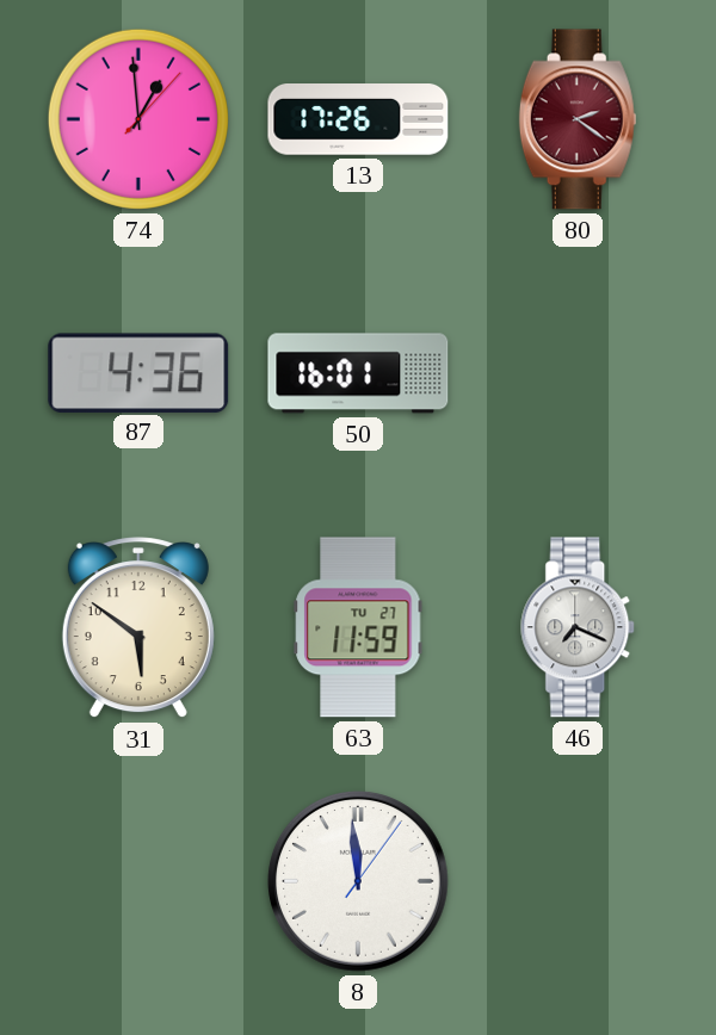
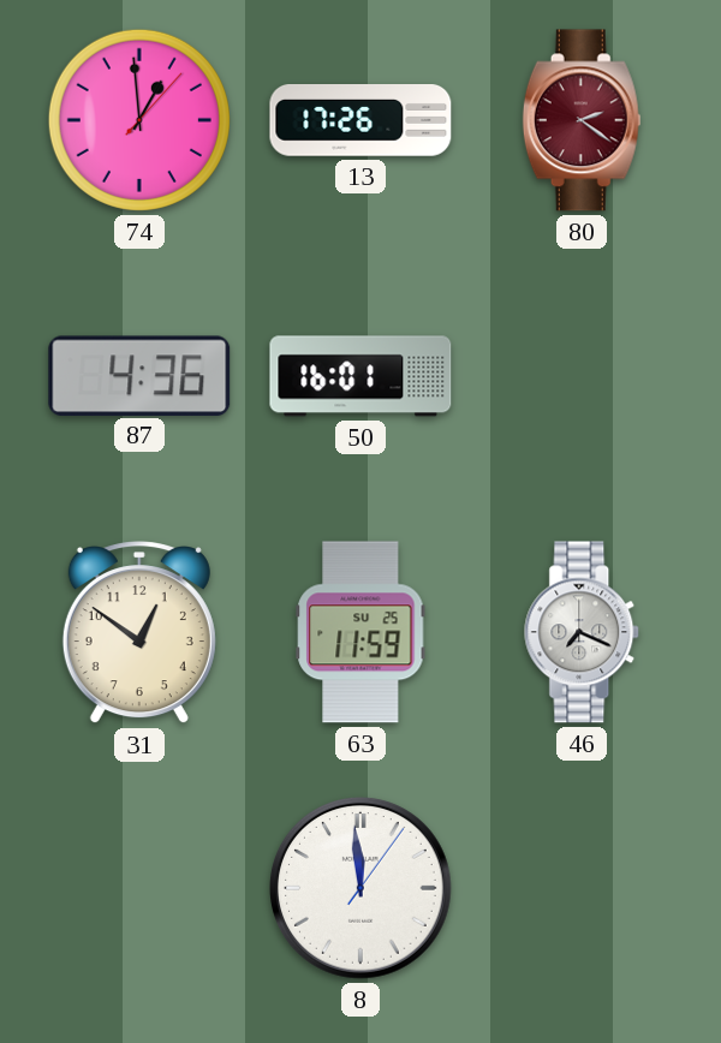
31: 5:51 -> 12:51
63 date: TU 27 -> SU 25
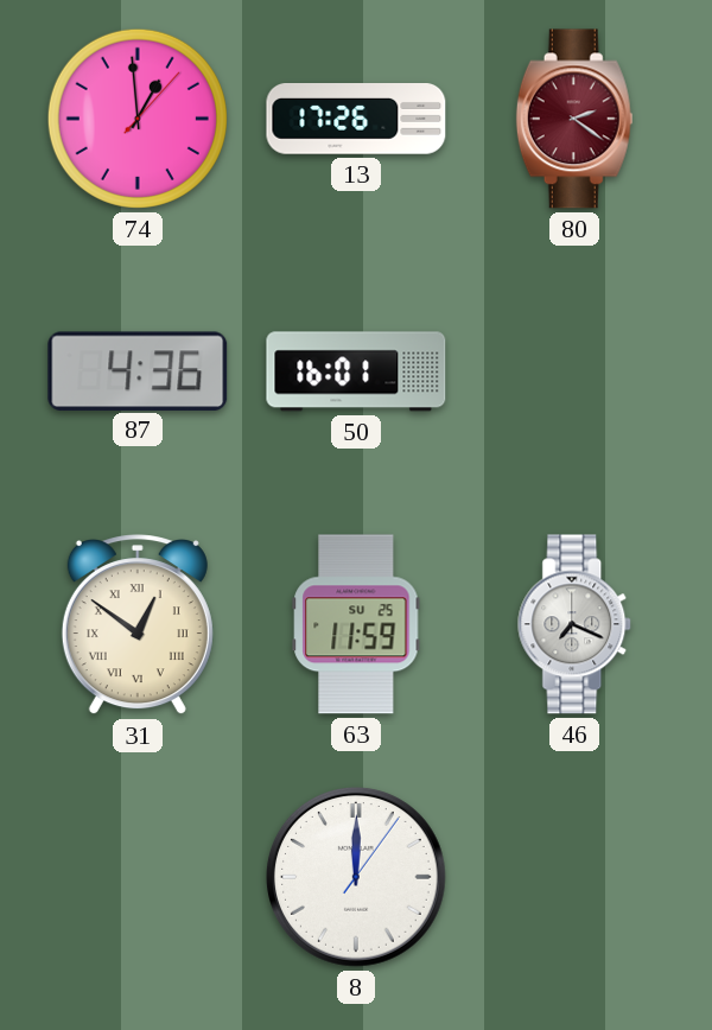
31 numerals: Arabic -> Roman
8: 11:59 -> 12:00
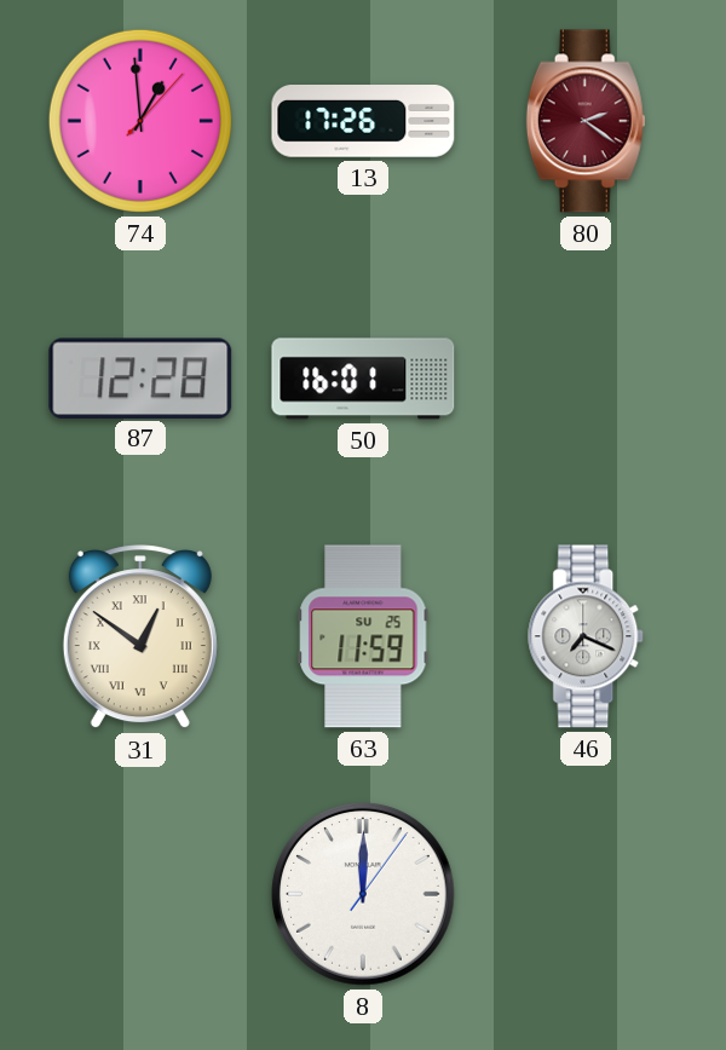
87: 4:36 -> 12:28
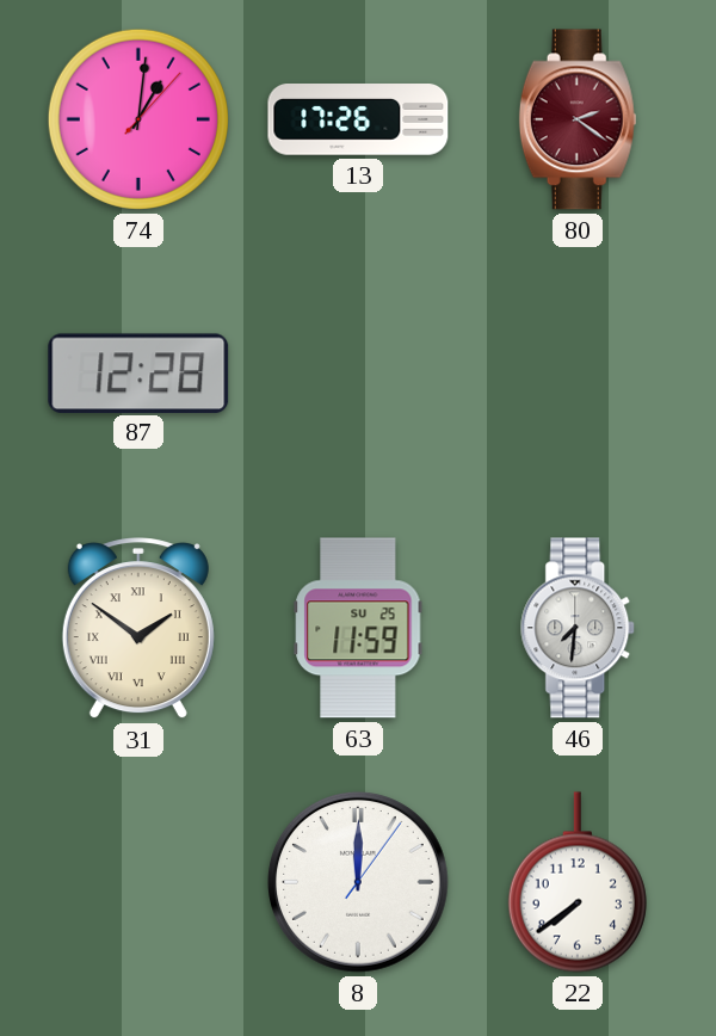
74: 12:59 -> 1:01
50: 16:01 -> none
31: 12:51 -> 1:51
46: 7:19 -> 7:31
22: none -> 7:39
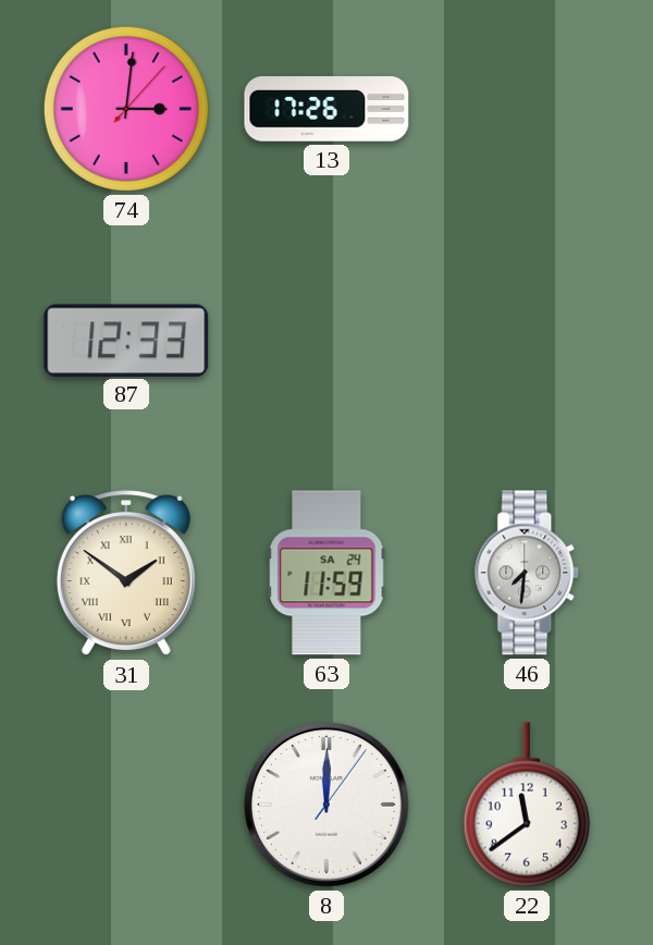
74: 1:01 -> 3:01
80: 2:21 -> none
87: 12:28 -> 12:33
63 date: SU 25 -> SA 24
22: 7:39 -> 11:39
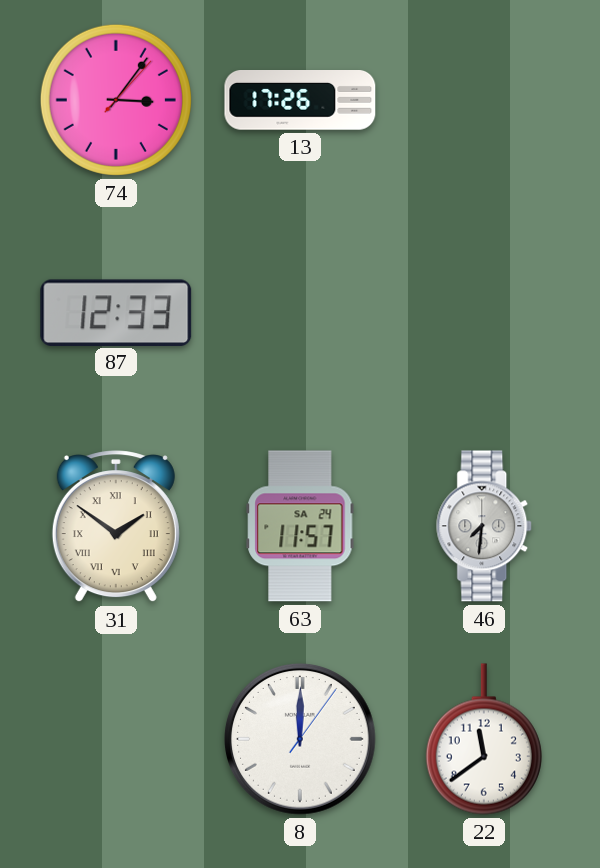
74: 3:01 -> 3:06
63: 11:59 -> 11:57
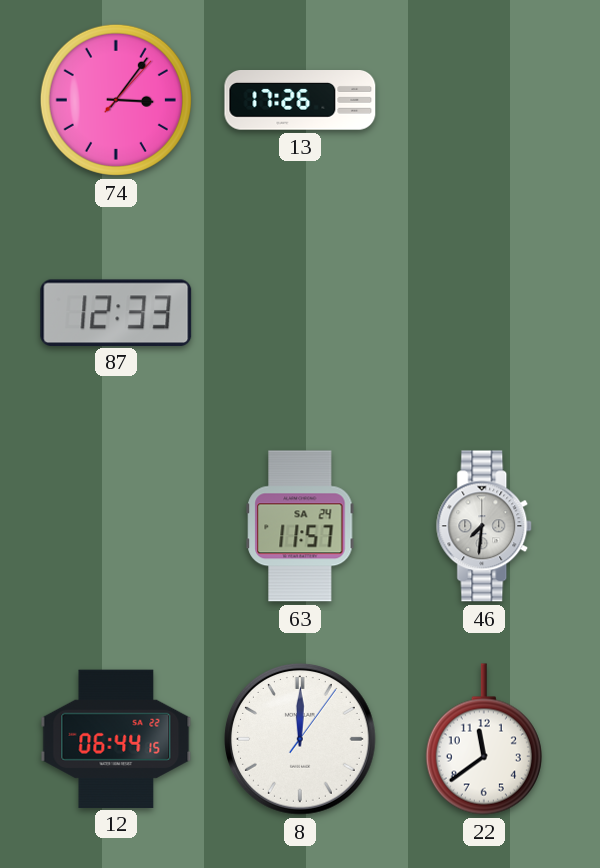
31: 1:51 -> none
12: none -> 06:44
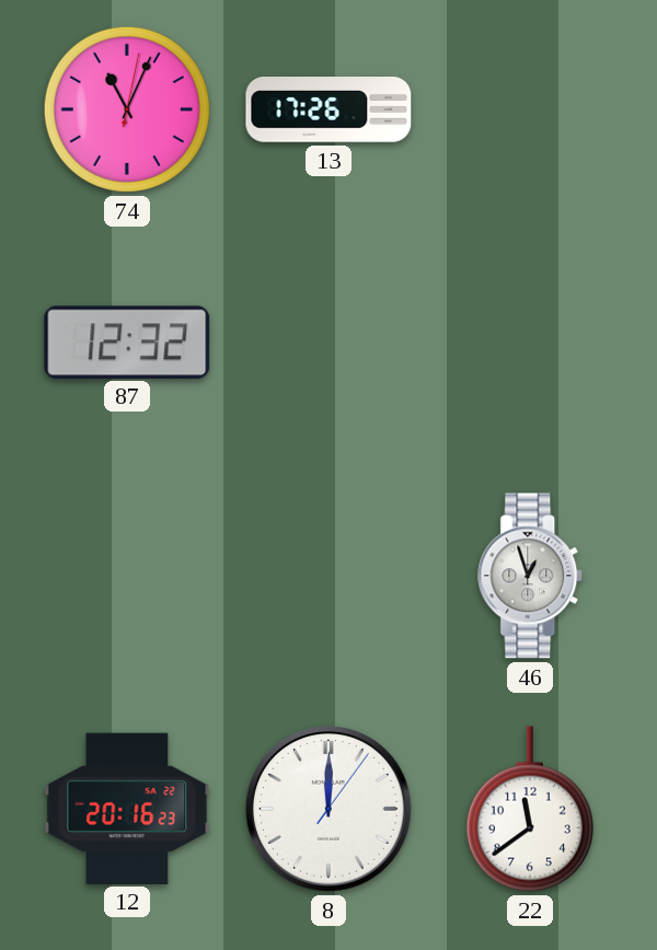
74: 3:06 -> 11:04
87: 12:33 -> 12:32
63: 11:57 -> none
46: 7:31 -> 12:57
12: 06:44 -> 20:16
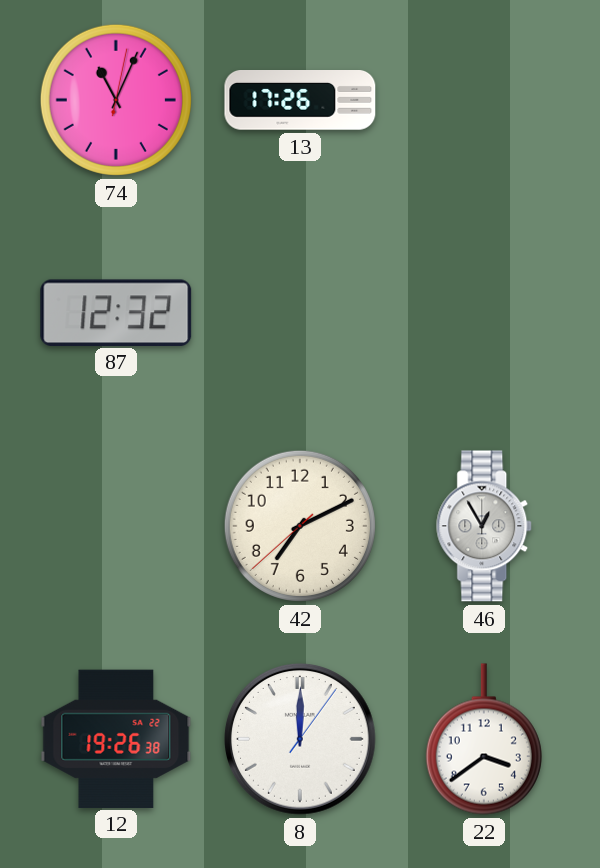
42: none -> 7:10
46: 12:57 -> 12:55
12: 20:16 -> 19:26
22: 11:39 -> 3:39
